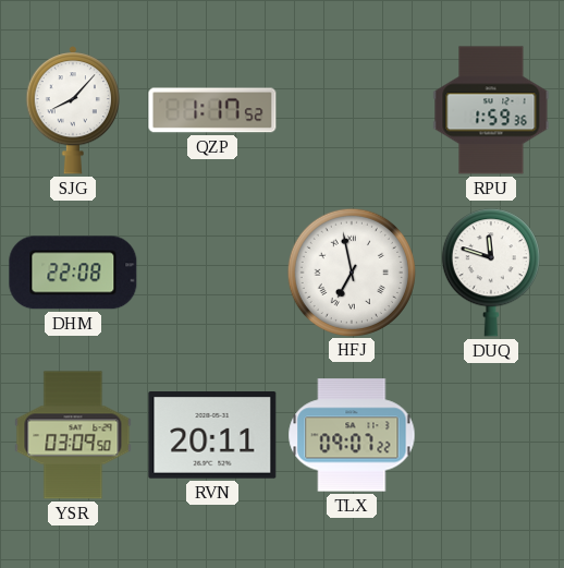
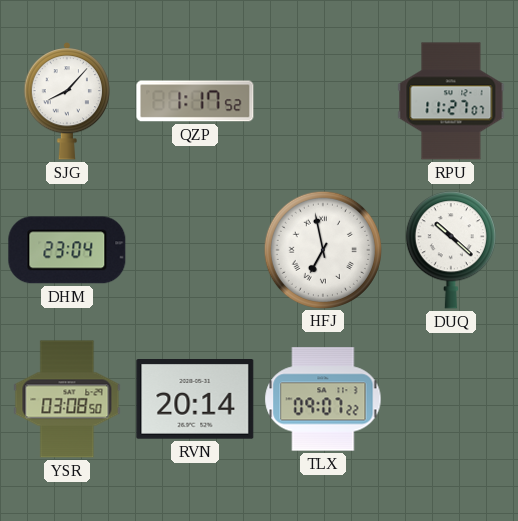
RPU: 1:59 -> 11:27
DHM: 22:08 -> 23:04
DUQ: 11:48 -> 10:22
YSR: 03:09 -> 03:08
RVN: 20:11 -> 20:14
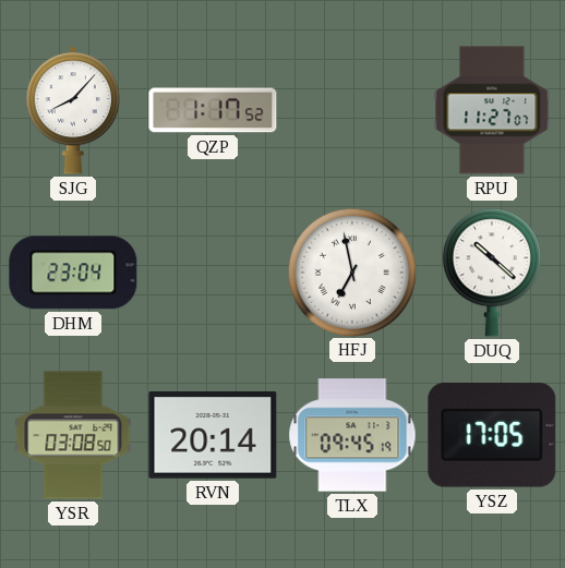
TLX: 09:07 -> 09:45
YSZ: none -> 17:05
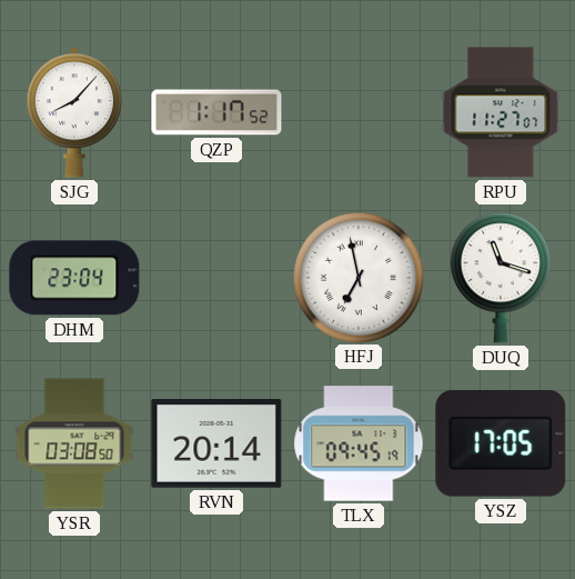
DUQ: 10:22 -> 11:18
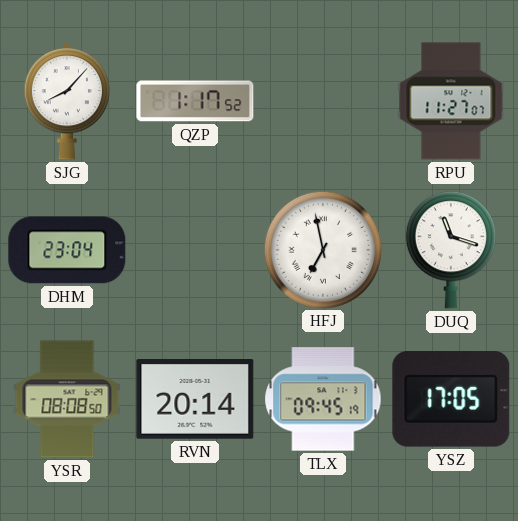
YSR: 03:08 -> 08:08
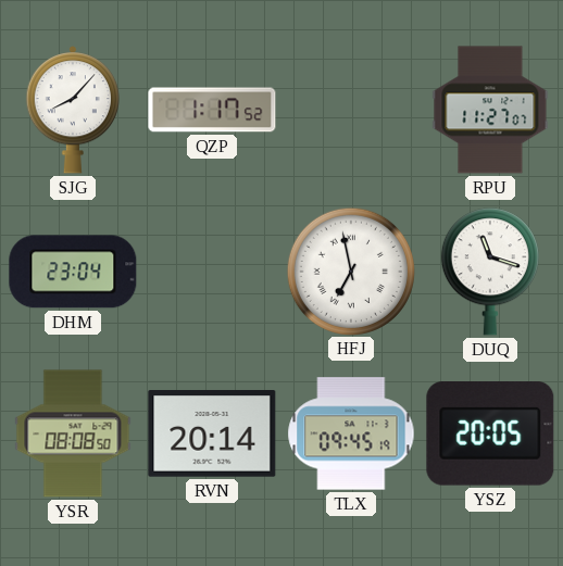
YSZ: 17:05 -> 20:05
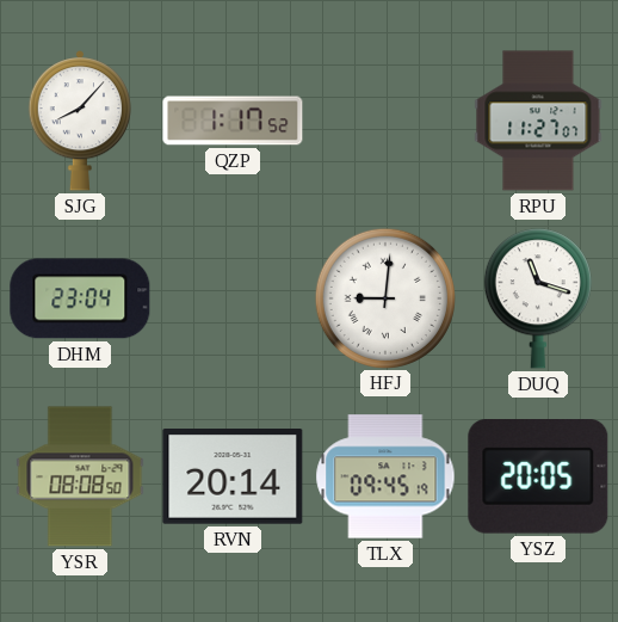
HFJ: 6:58 -> 9:01
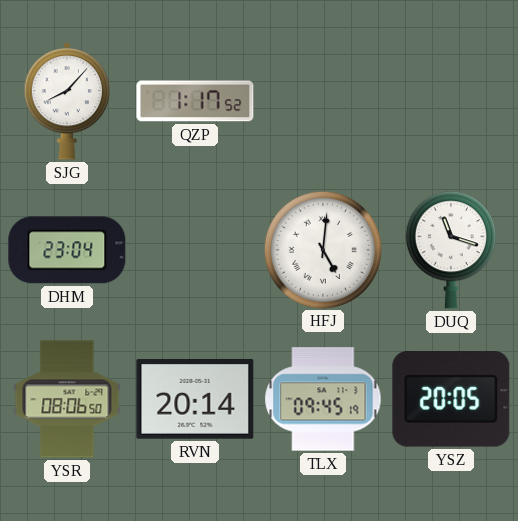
RPU: 11:27 -> none
HFJ: 9:01 -> 5:01
YSR: 08:08 -> 08:06
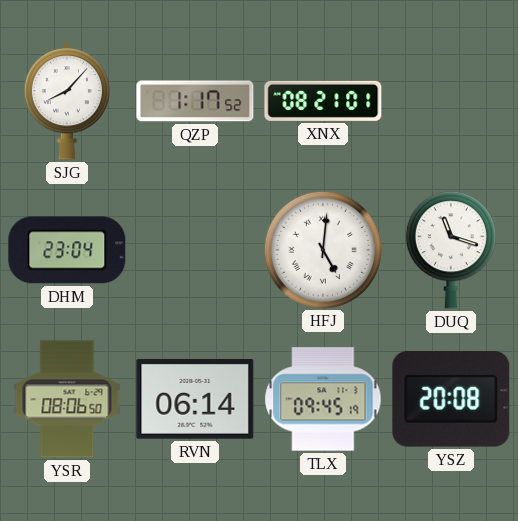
XNX: none -> 08:21
RVN: 20:14 -> 06:14
YSZ: 20:05 -> 20:08
